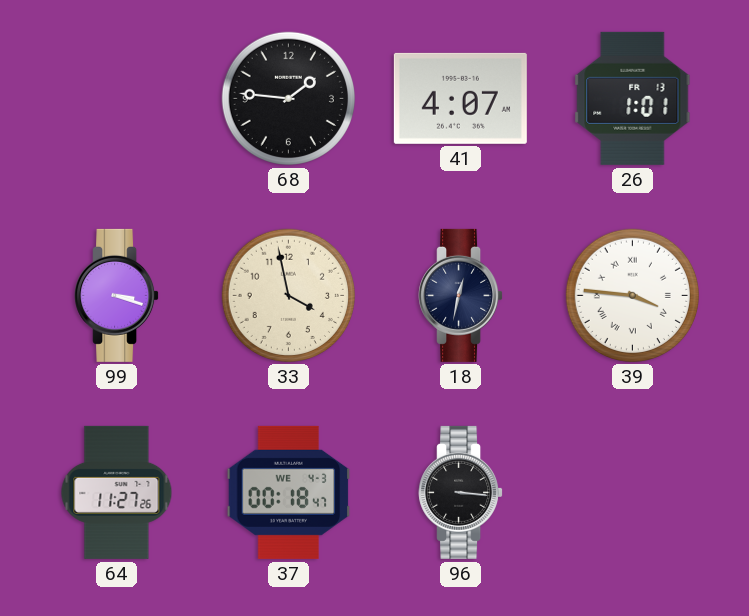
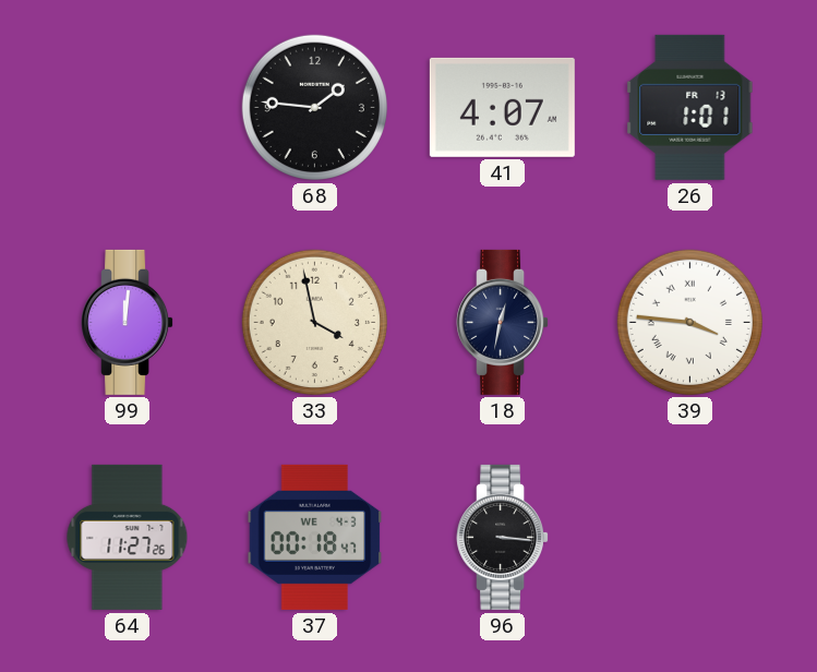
99: 3:18 -> 12:01
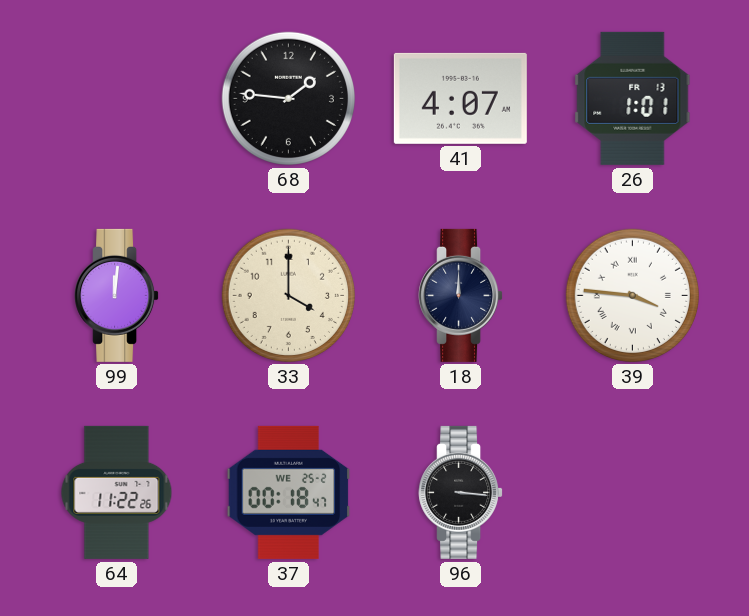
33: 3:58 -> 4:00
18: 12:32 -> 12:00
64: 11:27 -> 11:22
37 date: WE 4-3 -> WE 25-2
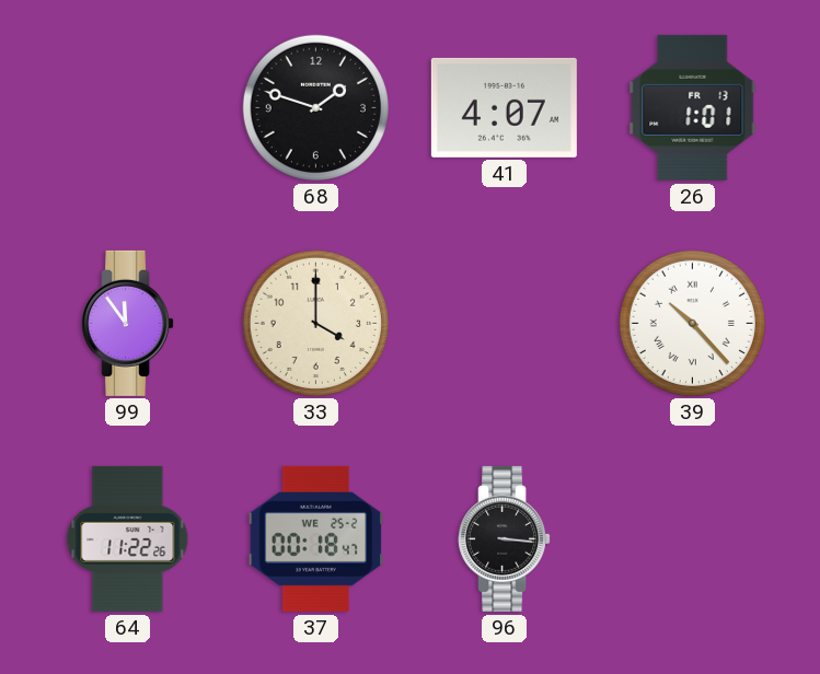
68: 1:46 -> 1:48
99: 12:01 -> 11:54
18: 12:00 -> none
39: 3:46 -> 10:23
